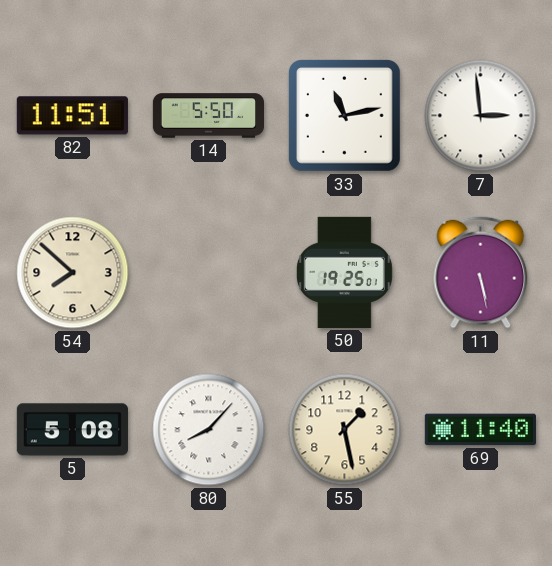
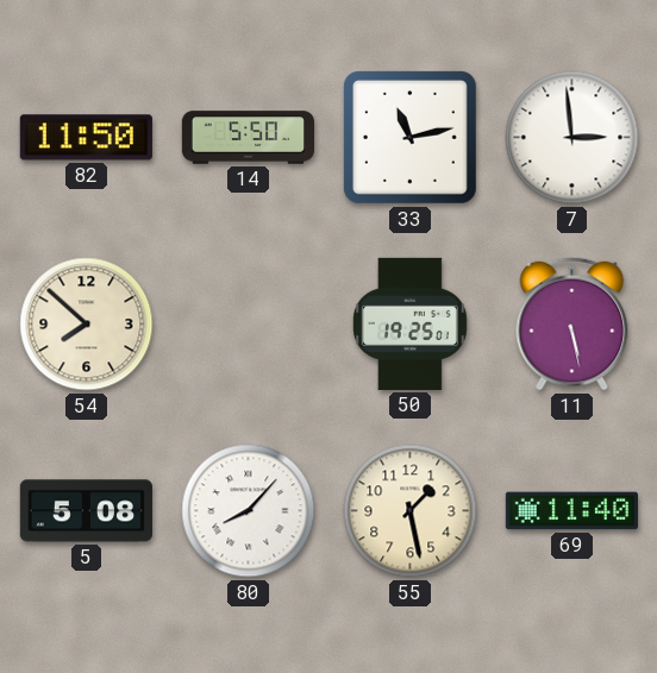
82: 11:51 -> 11:50
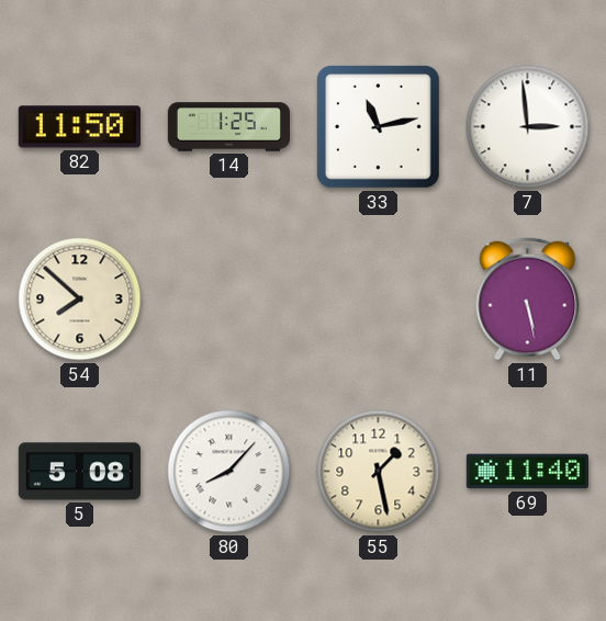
14: 5:50 -> 1:25
50: 19:25 -> none
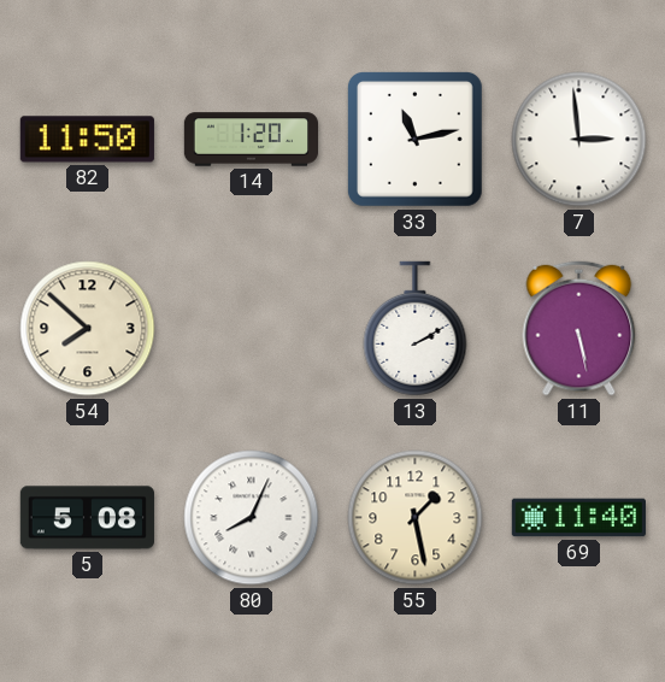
14: 1:25 -> 1:20
13: none -> 2:10
80: 8:07 -> 8:04
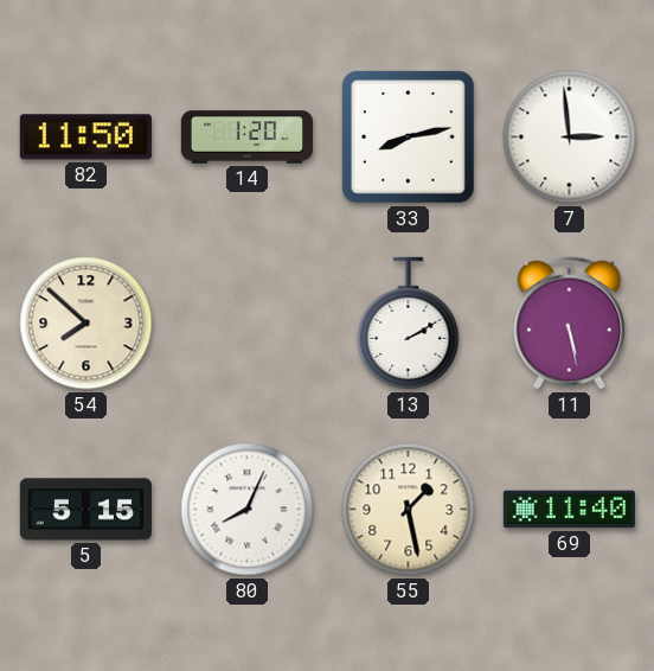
33: 11:13 -> 8:13
5: 5:08 -> 5:15
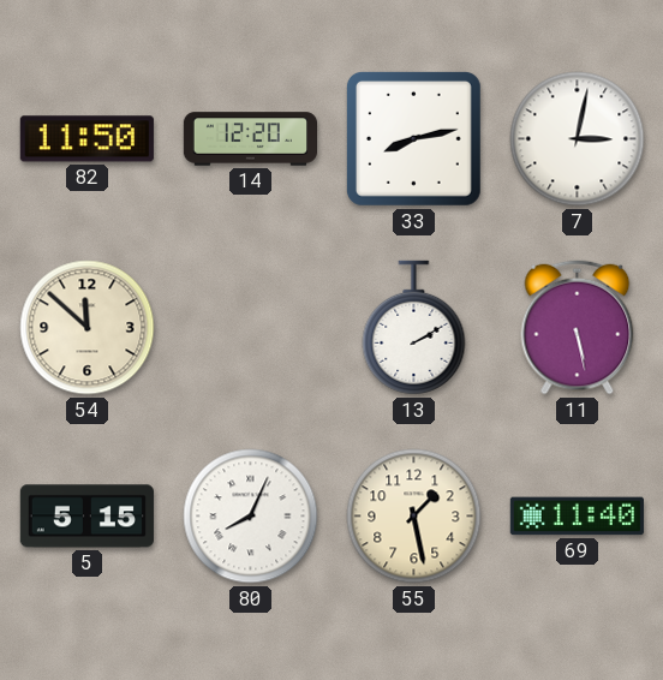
14: 1:20 -> 12:20
7: 2:59 -> 3:02
54: 7:52 -> 11:52
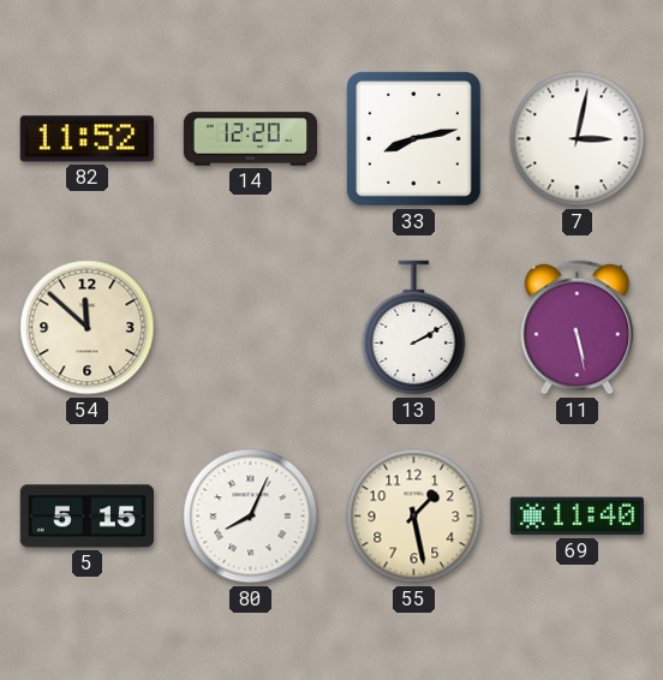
82: 11:50 -> 11:52
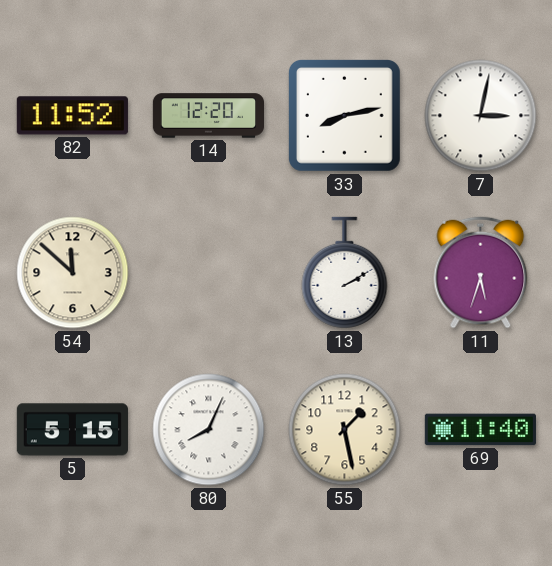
11: 5:28 -> 5:33
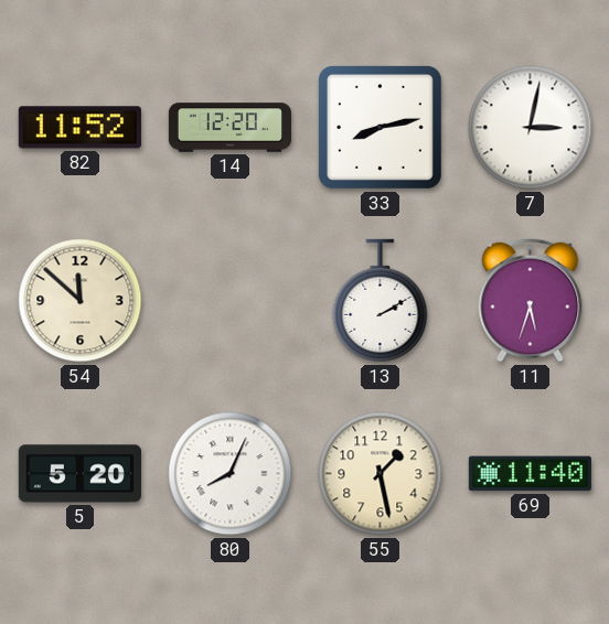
5: 5:15 -> 5:20
